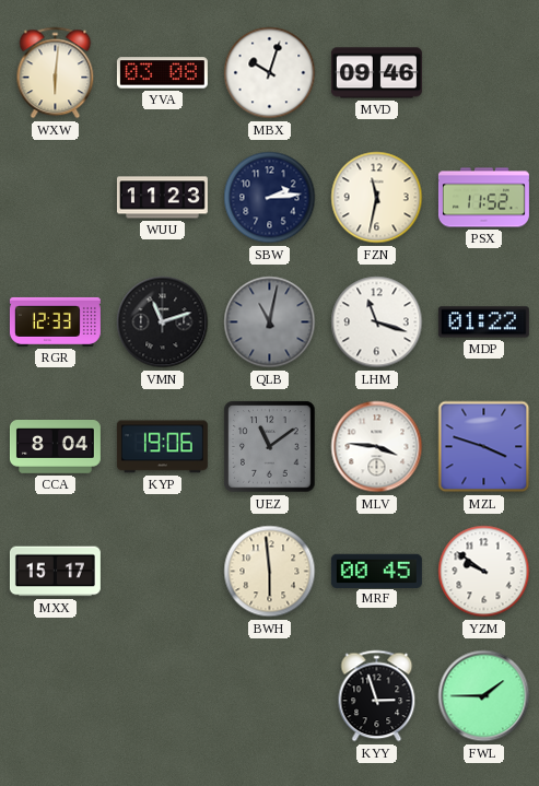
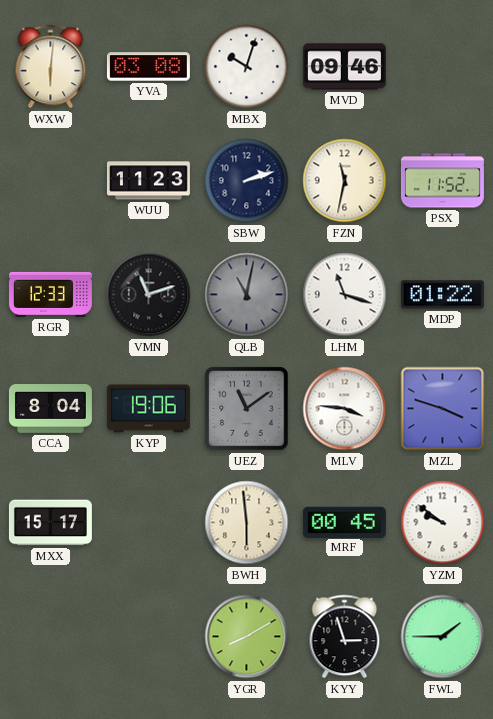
SBW: 2:14 -> 2:12
YGR: none -> 8:10
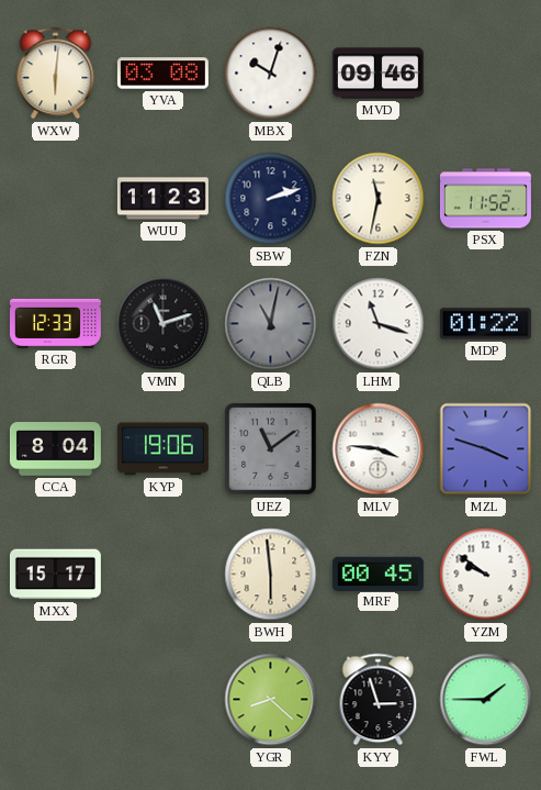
YGR: 8:10 -> 8:22
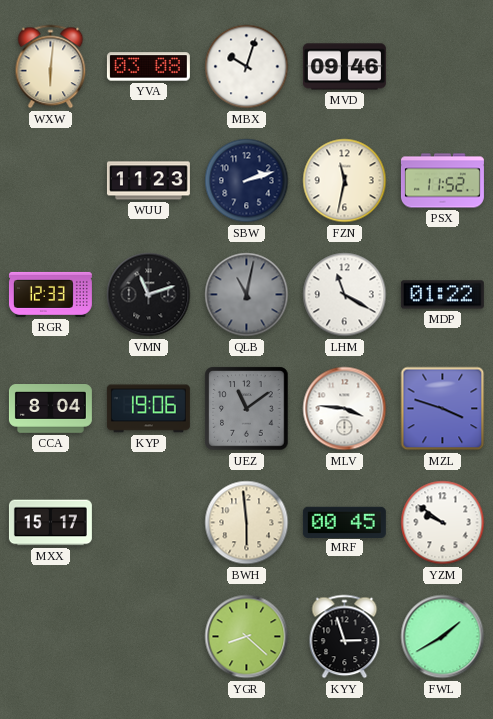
LHM: 11:18 -> 11:20
FWL: 1:45 -> 1:40
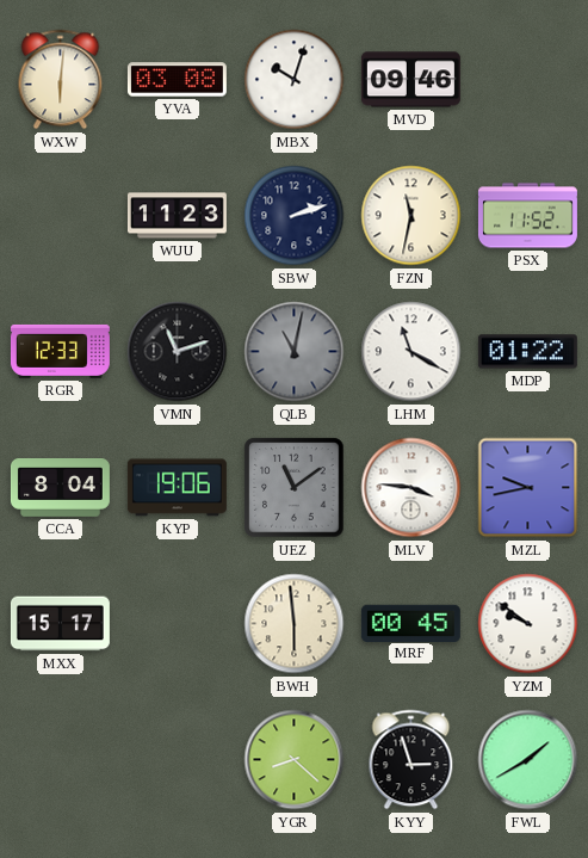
MZL: 3:48 -> 9:43
